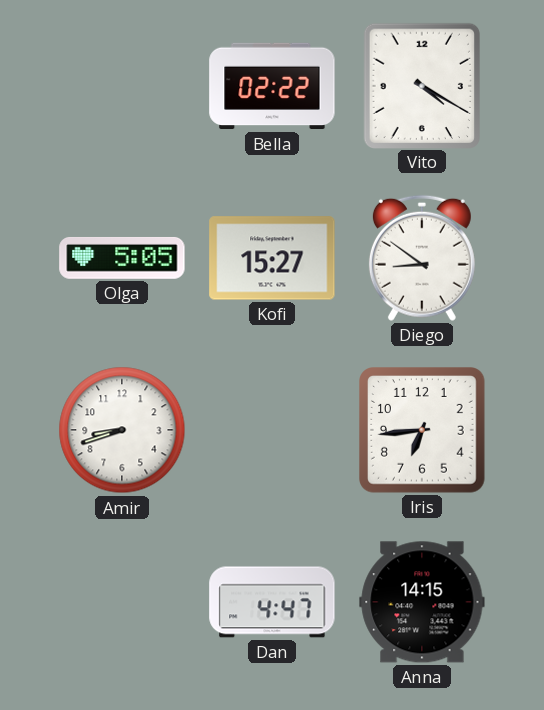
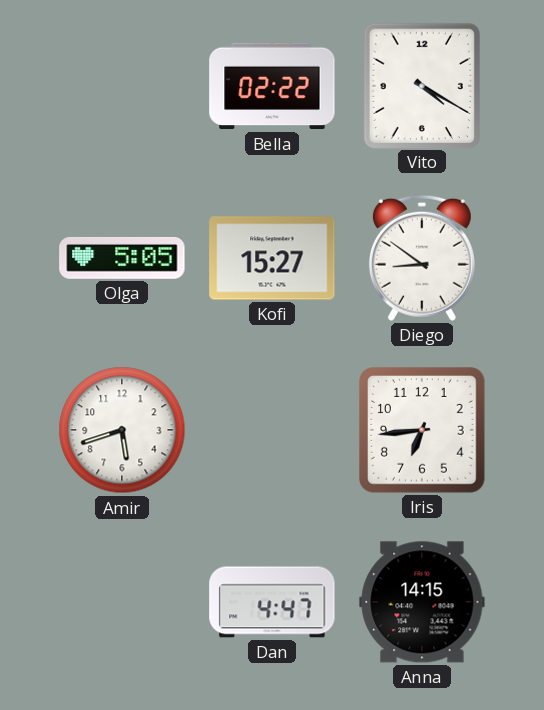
Amir: 8:42 -> 5:42
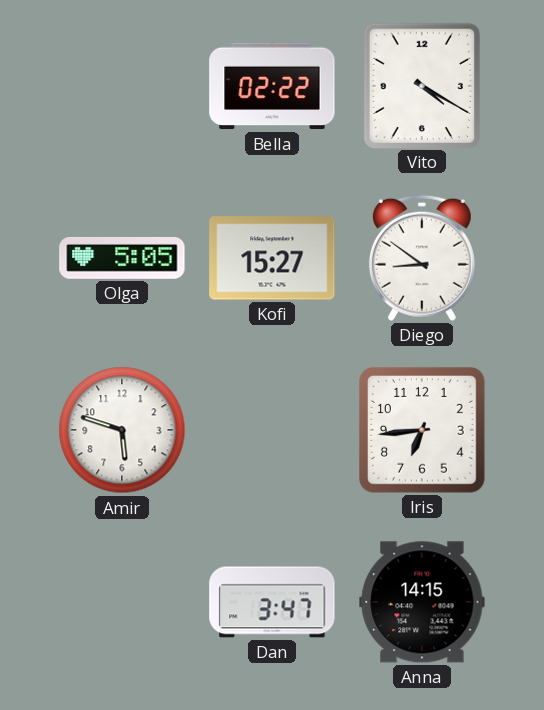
Amir: 5:42 -> 5:48
Dan: 4:47 -> 3:47
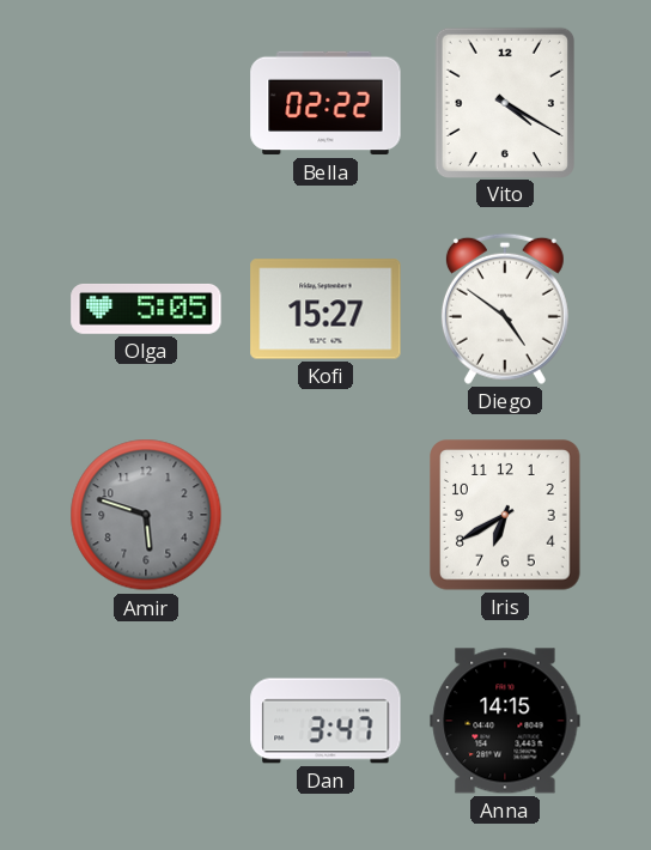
Diego: 8:51 -> 4:51
Amir dial: white -> grey
Iris: 6:44 -> 6:40
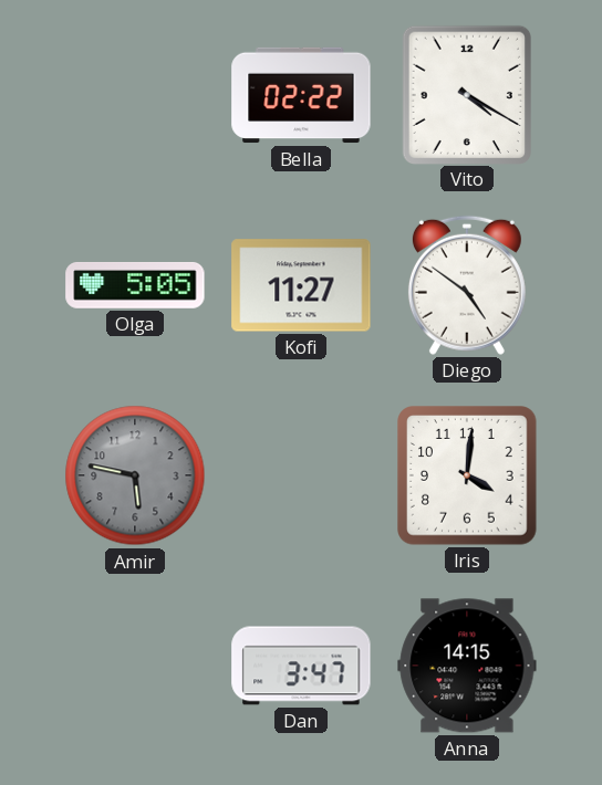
Kofi: 15:27 -> 11:27
Amir: 5:48 -> 5:47
Iris: 6:40 -> 4:01
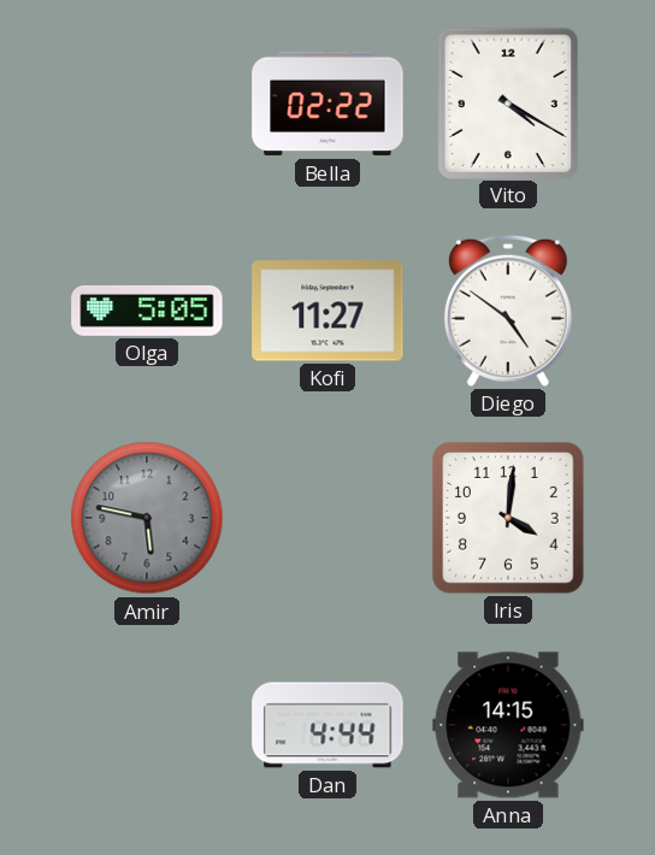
Dan: 3:47 -> 4:44
